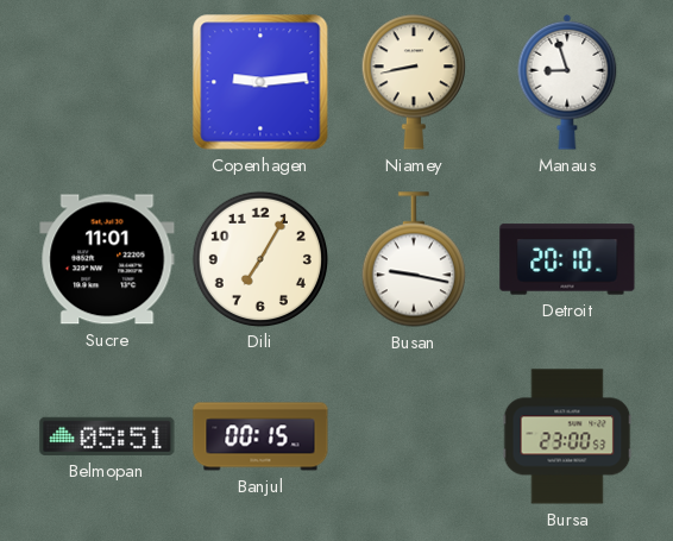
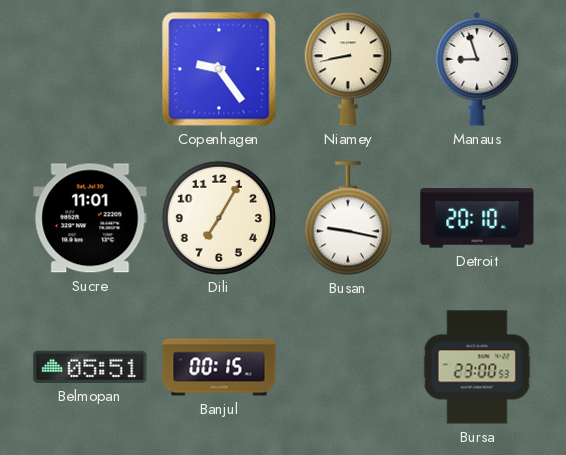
Copenhagen: 9:14 -> 9:24
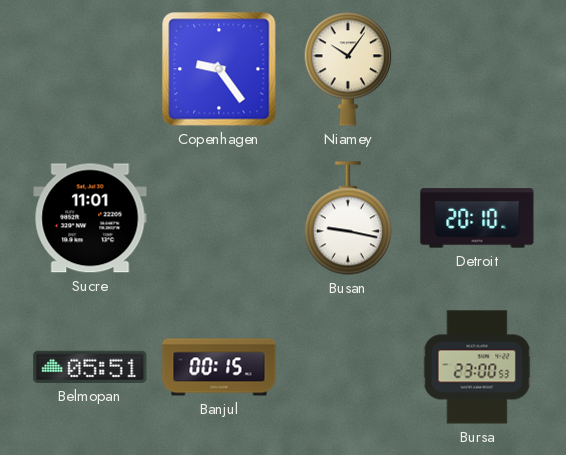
Niamey: 8:43 -> 10:06
Manaus: 8:57 -> none
Dili: 7:05 -> none
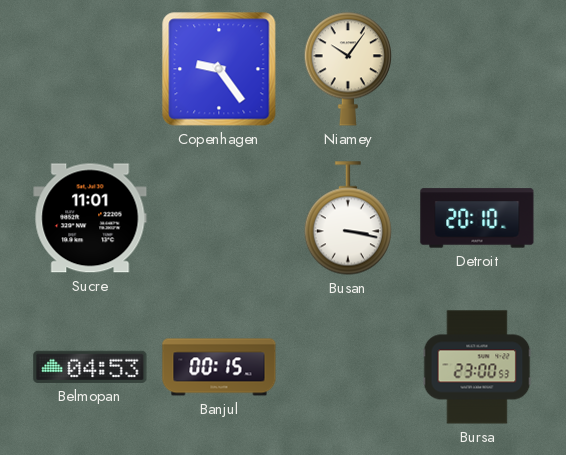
Busan: 9:17 -> 3:17
Belmopan: 05:51 -> 04:53
